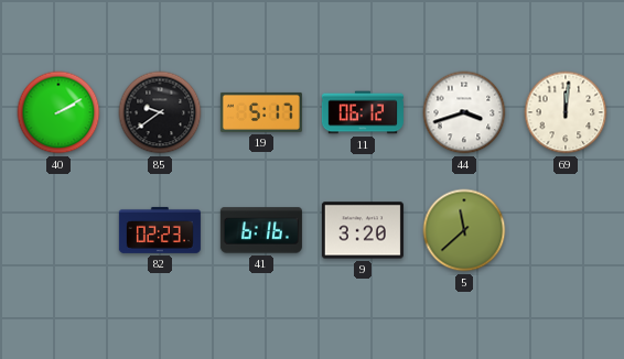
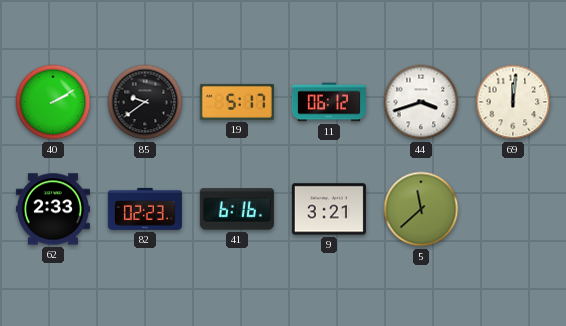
62: none -> 2:33
9: 3:20 -> 3:21
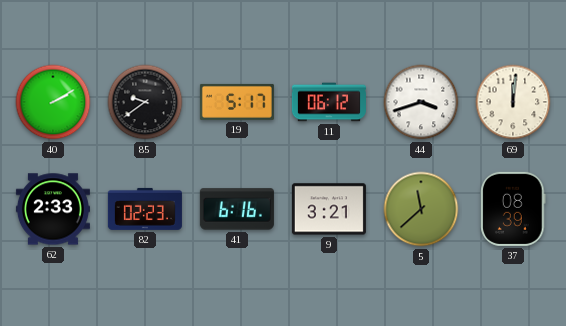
37: none -> 08:39
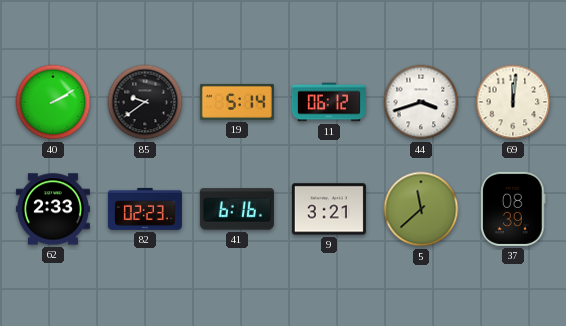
19: 5:17 -> 5:14
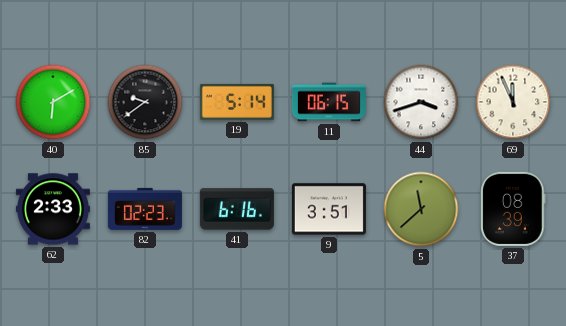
40: 2:10 -> 6:10
11: 06:12 -> 06:15
69: 12:01 -> 11:56
9: 3:21 -> 3:51
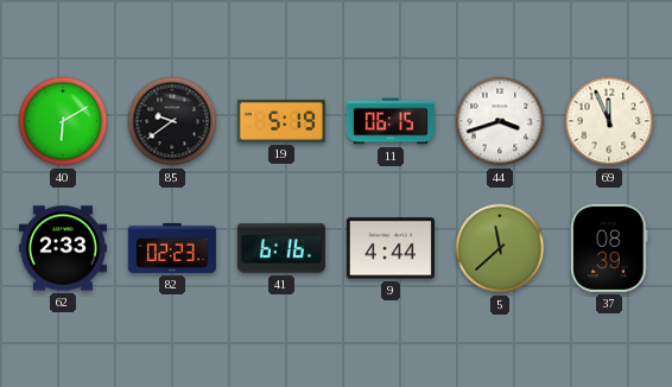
19: 5:14 -> 5:19
9: 3:51 -> 4:44
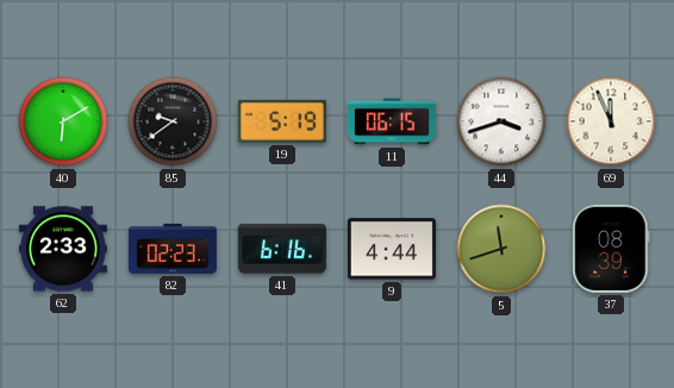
5: 11:38 -> 11:42
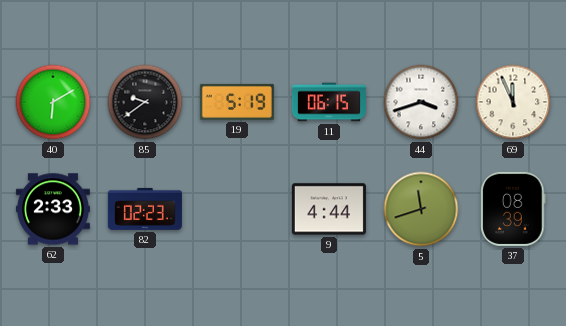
41: 6:16 -> none
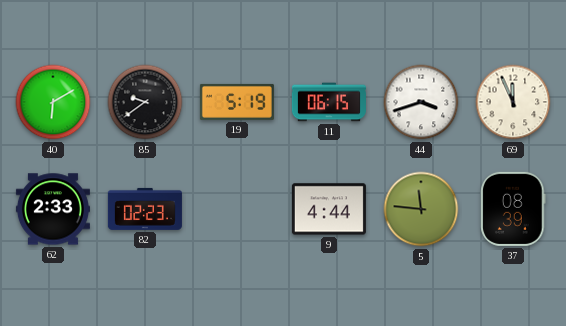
5: 11:42 -> 11:46
